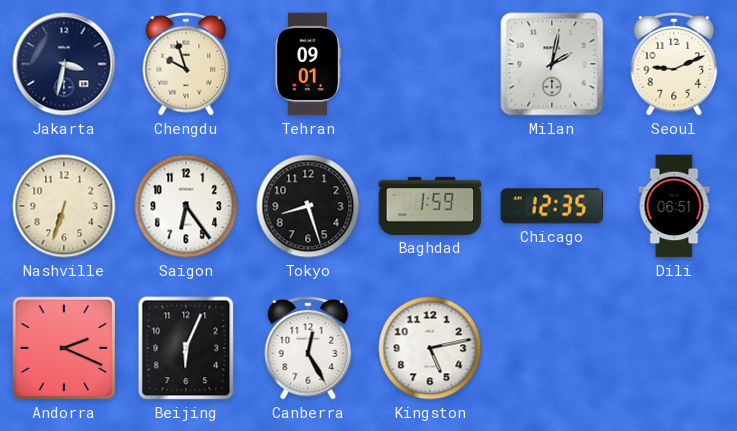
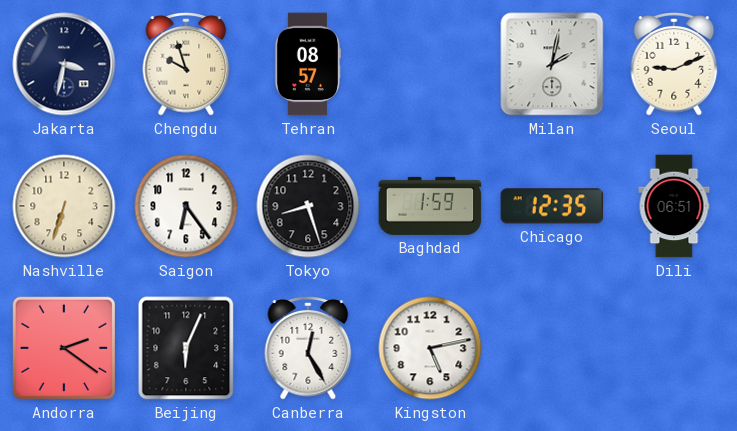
Tehran: 09:01 -> 08:57
Andorra: 2:19 -> 2:21
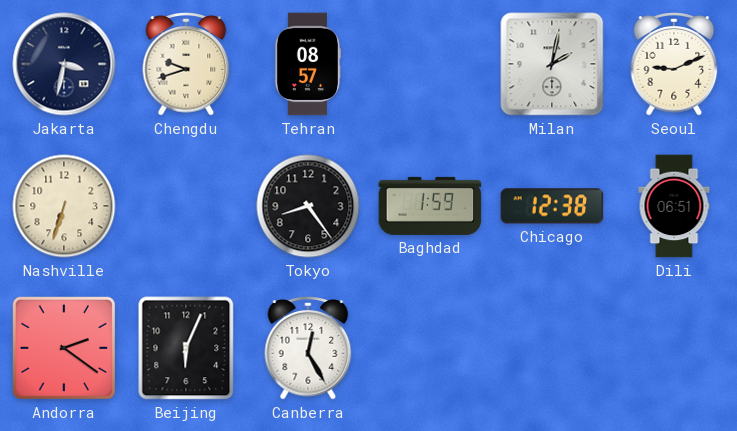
Chengdu: 9:57 -> 9:42
Saigon: 6:24 -> none
Tokyo: 8:27 -> 8:24
Chicago: 12:35 -> 12:38
Kingston: 5:13 -> none
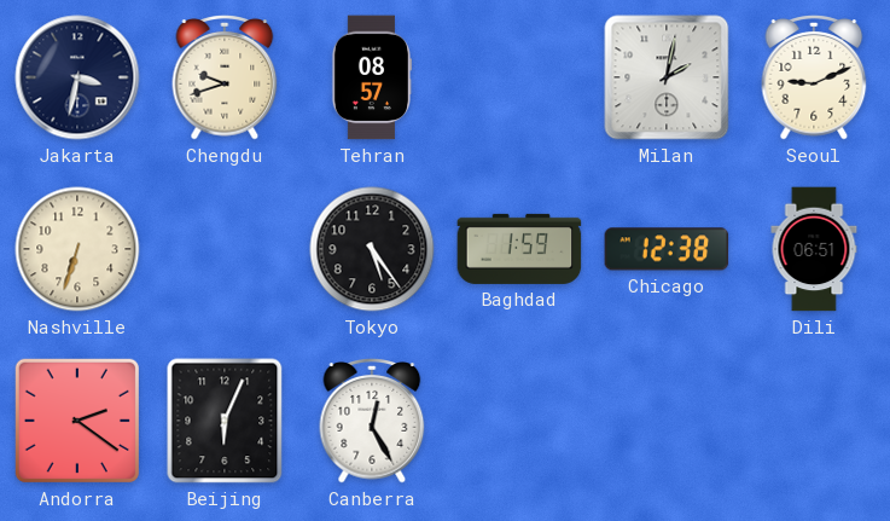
Tokyo: 8:24 -> 5:24
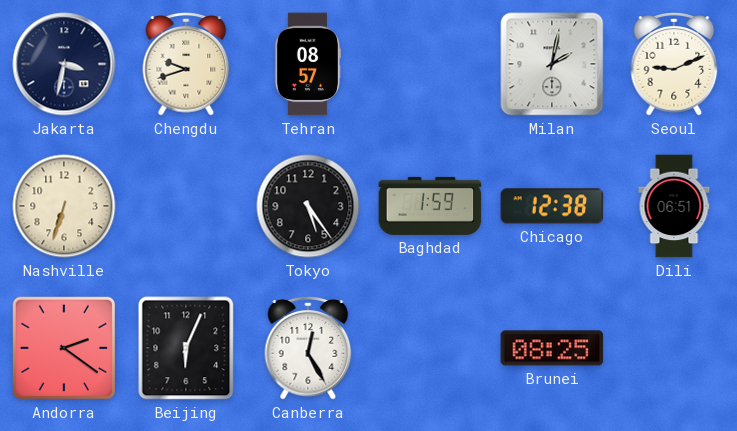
Brunei: none -> 08:25
